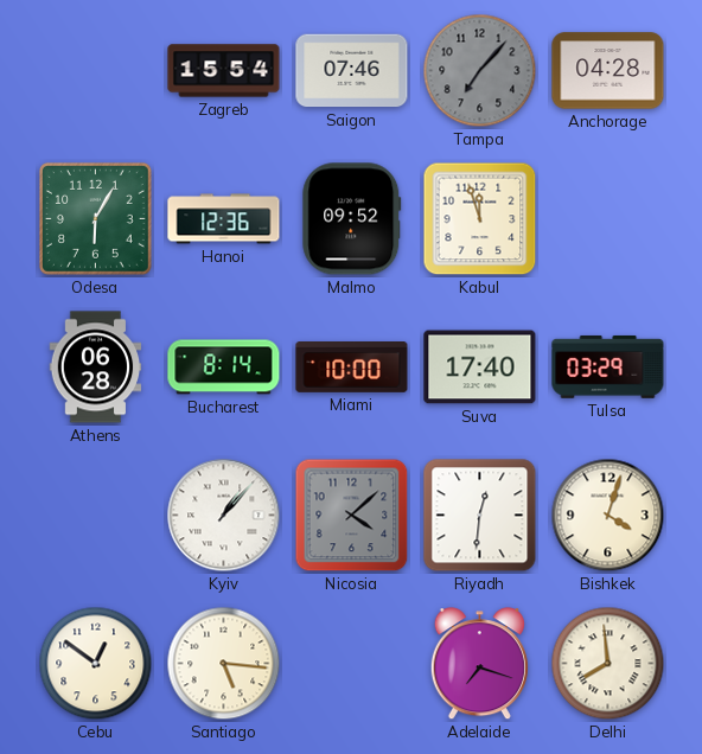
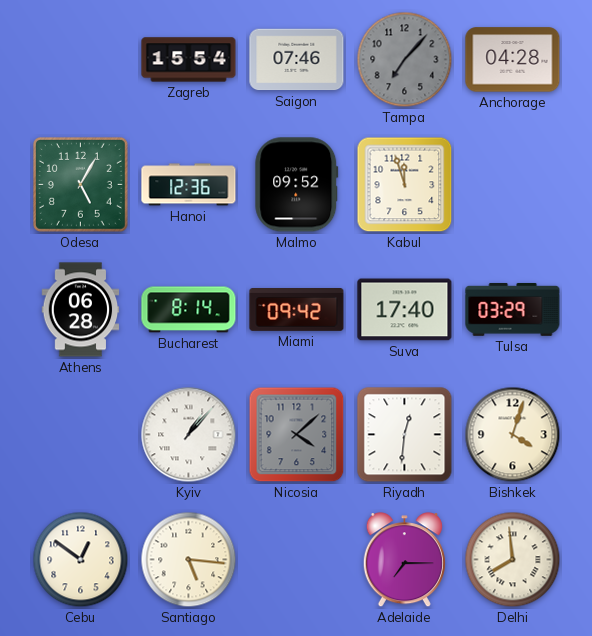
Odesa: 6:05 -> 5:05
Miami: 10:00 -> 09:42
Adelaide: 7:18 -> 7:15
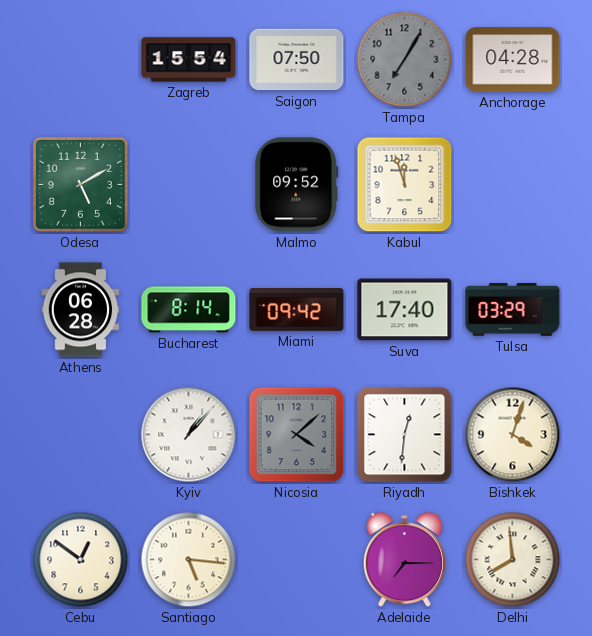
Saigon: 07:46 -> 07:50
Tampa: 7:07 -> 7:05
Odesa: 5:05 -> 5:10
Hanoi: 12:36 -> none
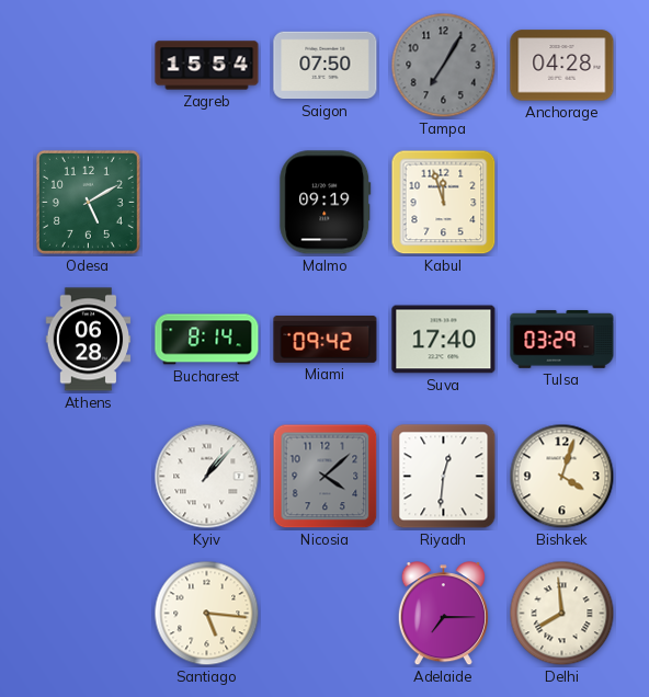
Malmo: 09:52 -> 09:19
Cebu: 12:51 -> none
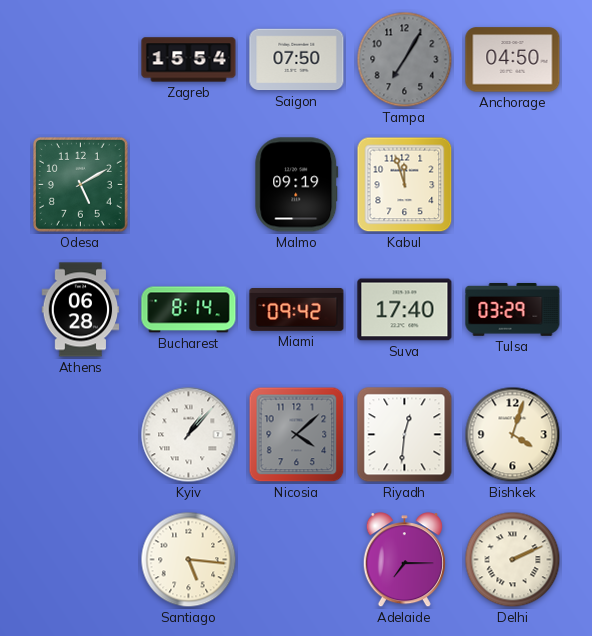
Anchorage: 04:28 -> 04:50
Delhi: 7:59 -> 2:11
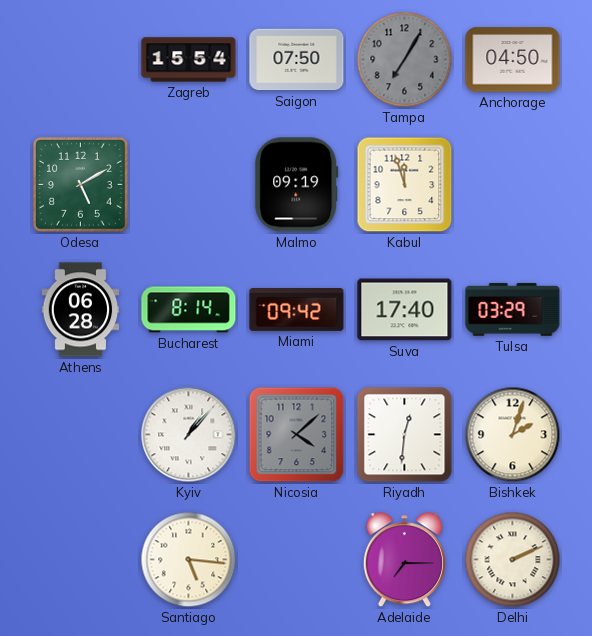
Bishkek: 4:03 -> 2:03
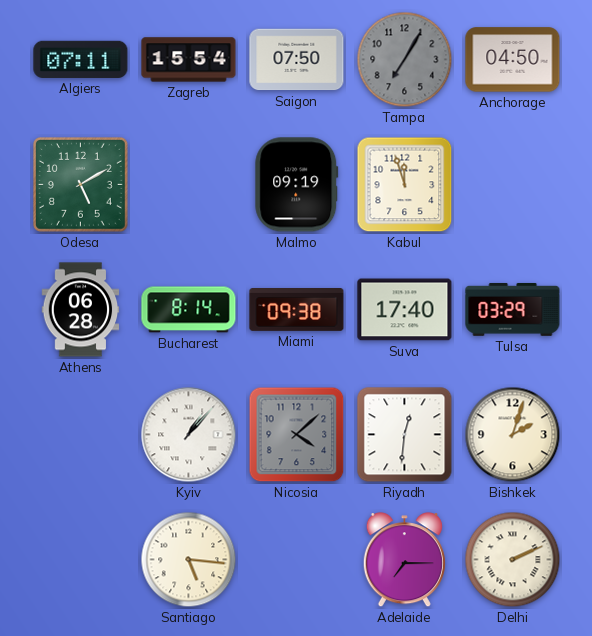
Algiers: none -> 07:11
Miami: 09:42 -> 09:38
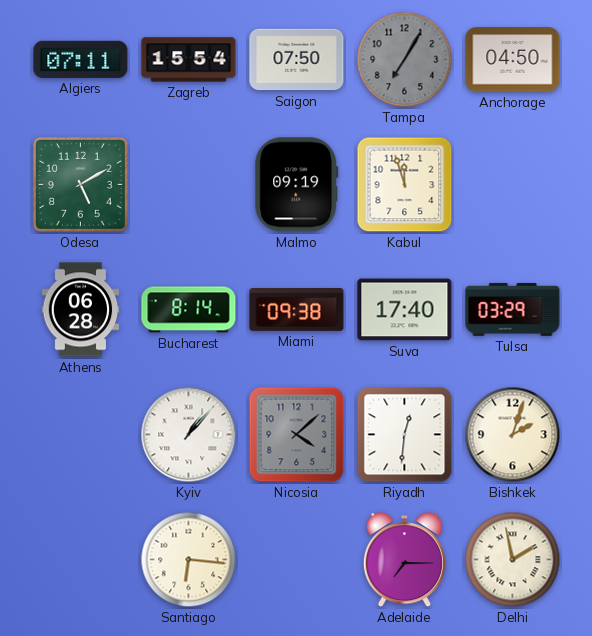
Santiago: 5:16 -> 6:16
Delhi: 2:11 -> 1:58
